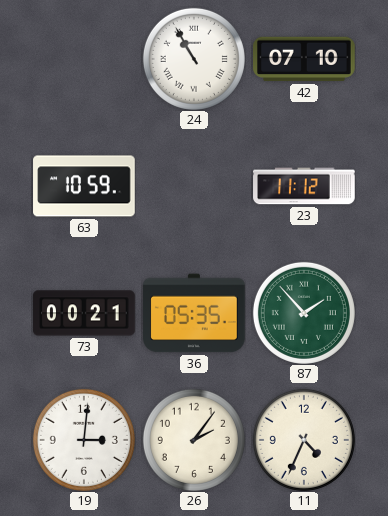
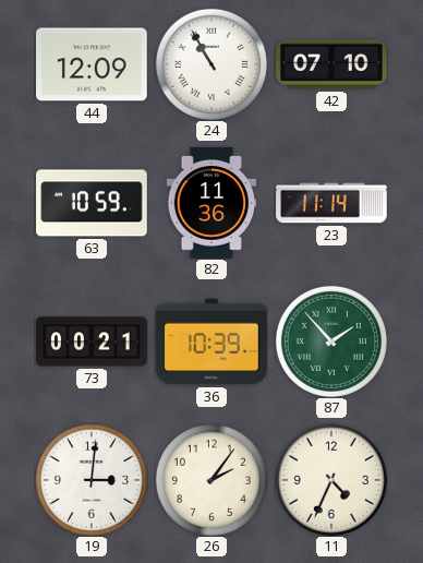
44: none -> 12:09
82: none -> 11:36
23: 11:12 -> 11:14
36: 05:35 -> 10:39
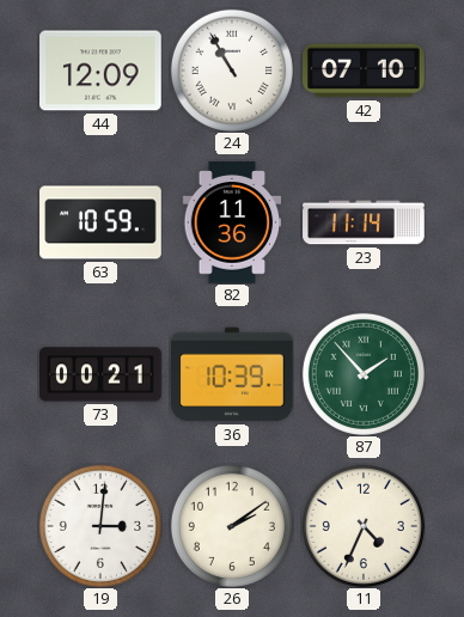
26: 2:06 -> 2:09
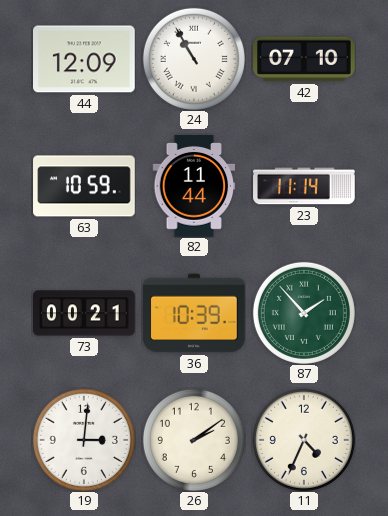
82: 11:36 -> 11:44
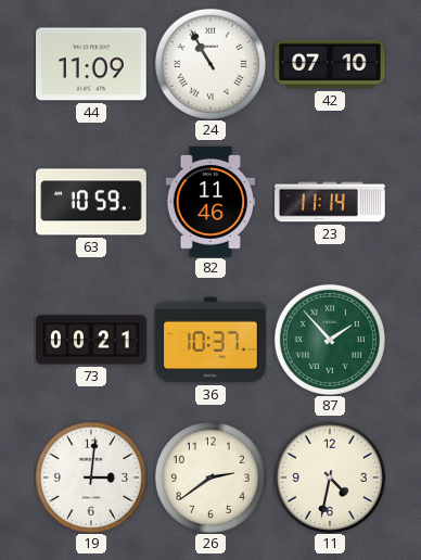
44: 12:09 -> 11:09
82: 11:44 -> 11:46
36: 10:39 -> 10:37
26: 2:09 -> 2:39
11: 4:34 -> 4:32
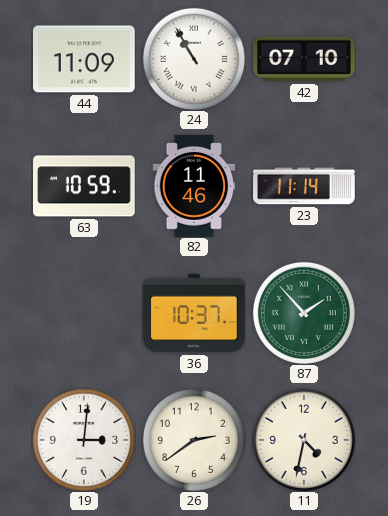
73: 00:21 -> none
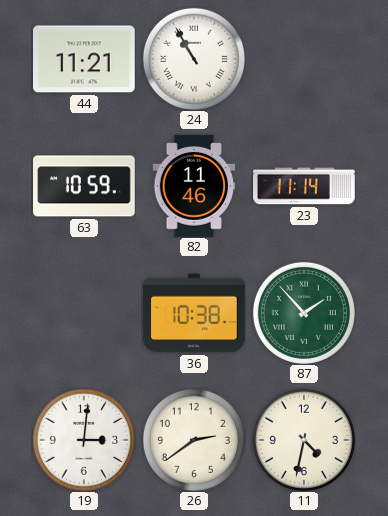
44: 11:09 -> 11:21
42: 07:10 -> none
36: 10:37 -> 10:38
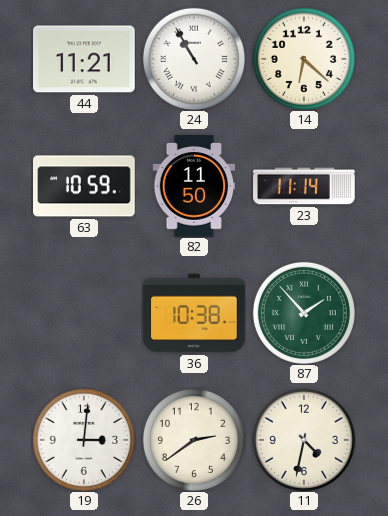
14: none -> 6:22
82: 11:46 -> 11:50
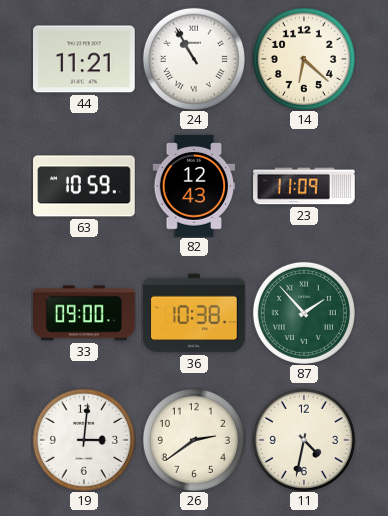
82: 11:50 -> 12:43
23: 11:14 -> 11:09
33: none -> 09:00
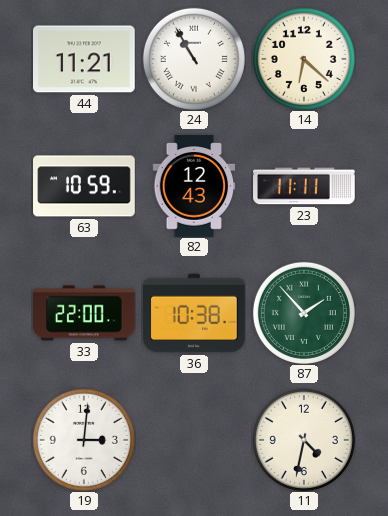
23: 11:09 -> 11:11
33: 09:00 -> 22:00
26: 2:39 -> none
